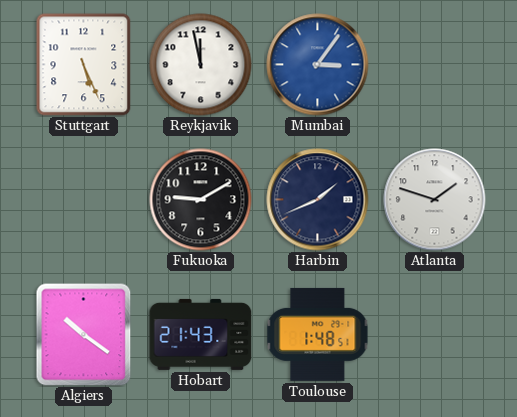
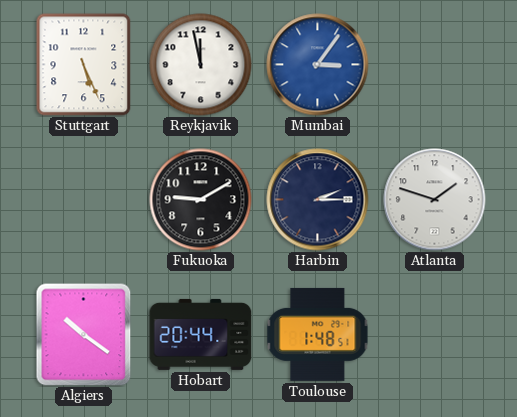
Harbin: 1:41 -> 2:15
Hobart: 21:43 -> 20:44
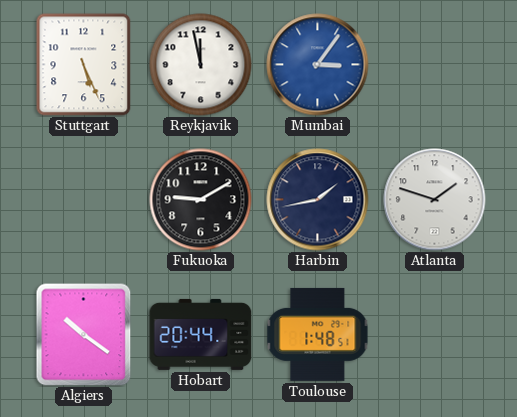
Harbin: 2:15 -> 1:43
